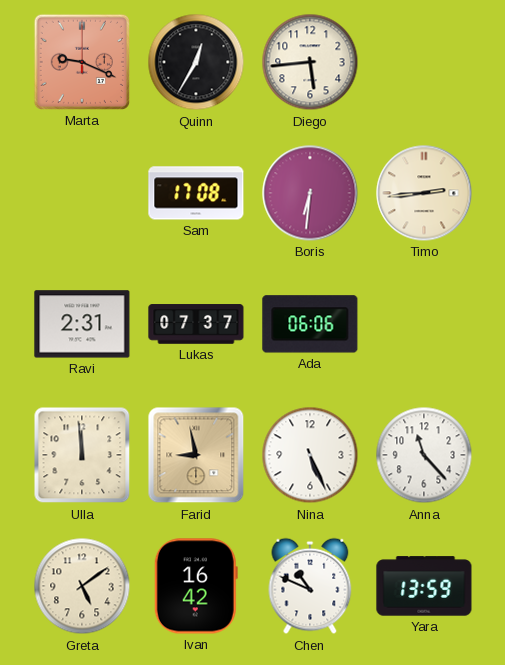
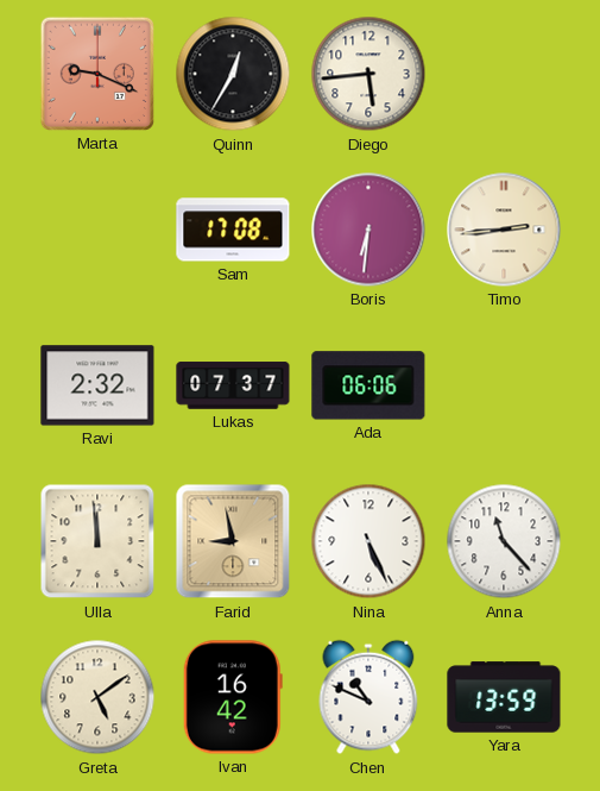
Ravi: 2:31 -> 2:32
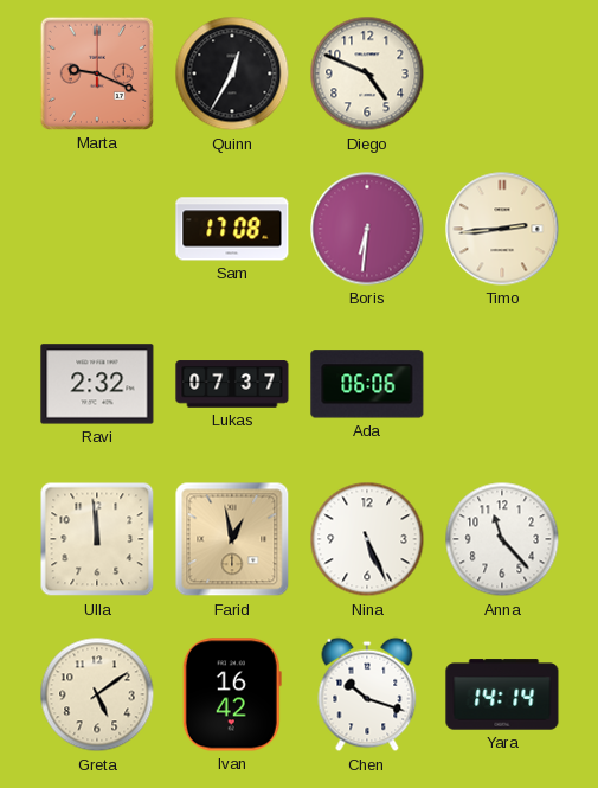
Diego: 5:44 -> 4:49
Farid: 8:58 -> 12:58
Chen: 10:49 -> 10:18
Yara: 13:59 -> 14:14
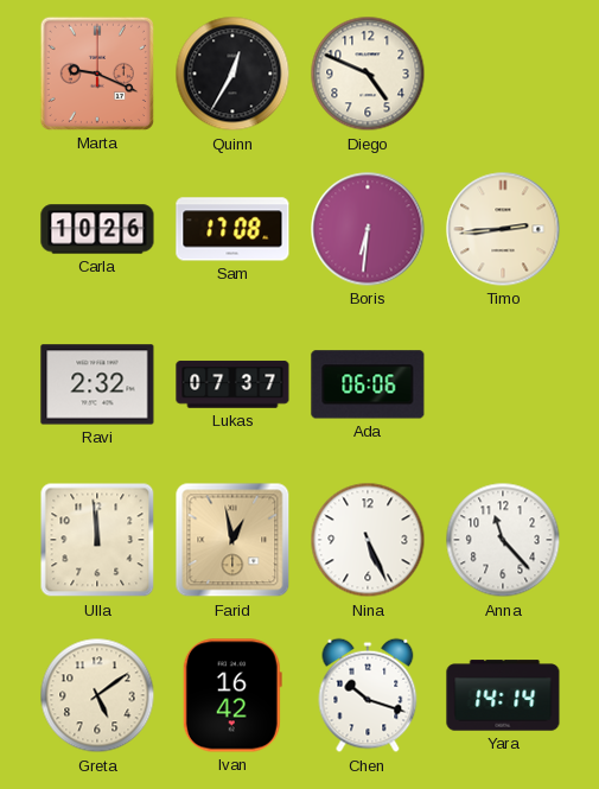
Carla: none -> 10:26
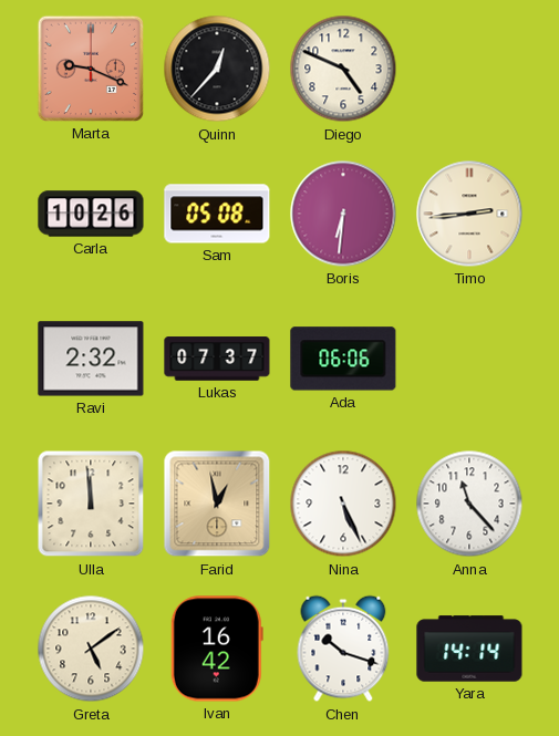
Quinn: 12:35 -> 12:37
Sam: 17:08 -> 05:08
